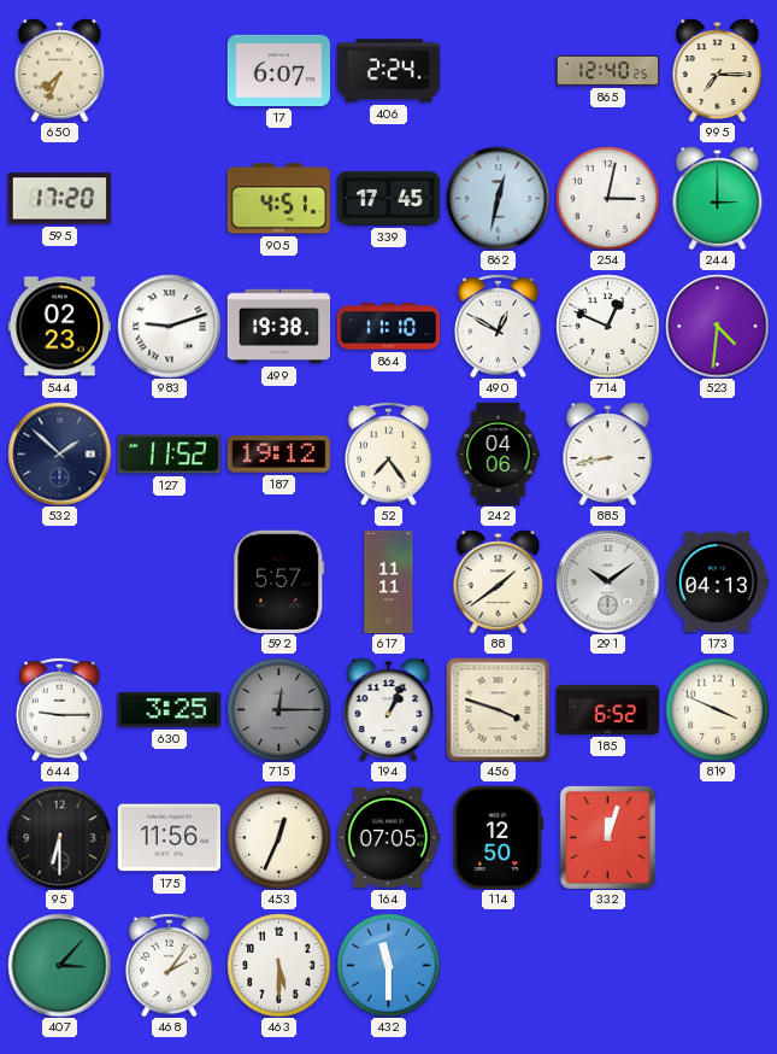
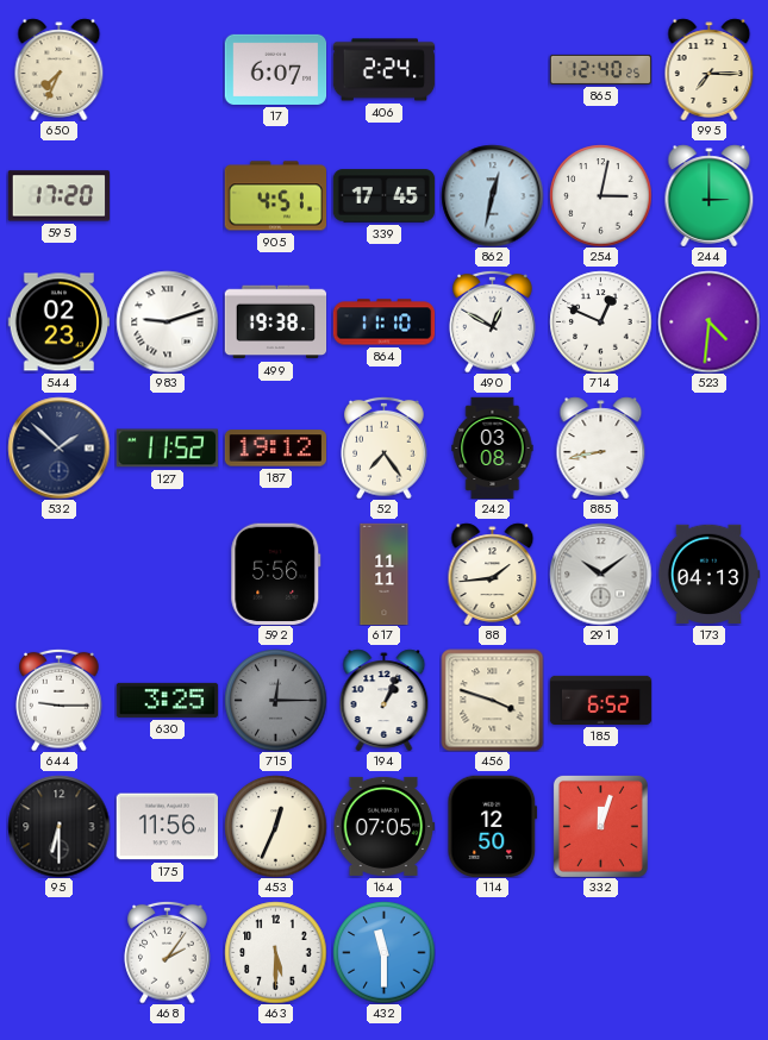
242: 04:06 -> 03:08
592: 5:57 -> 5:56
88: 1:39 -> 1:44
819: 3:49 -> none
407: 3:07 -> none
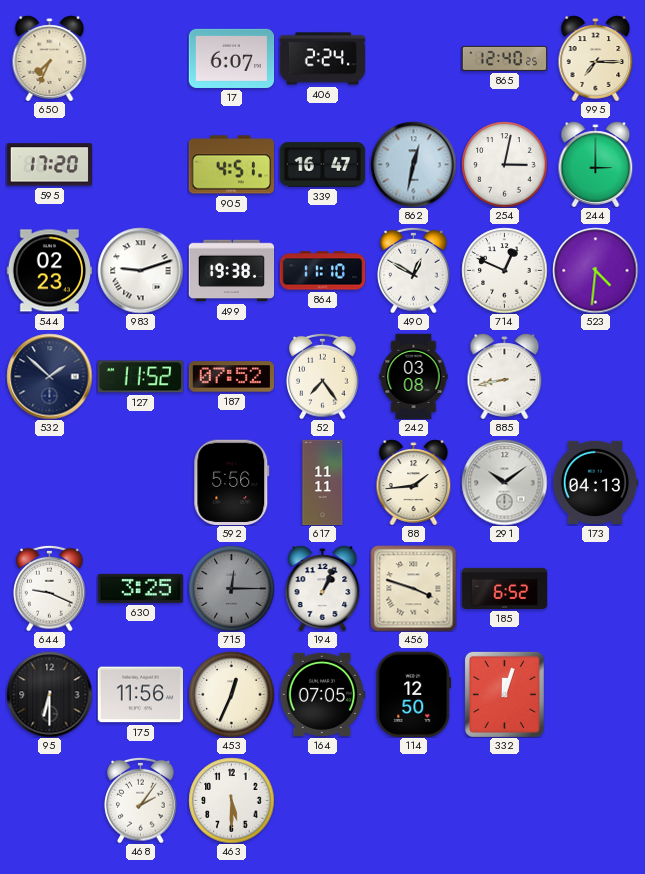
339: 17:45 -> 16:47
187: 19:12 -> 07:52
644: 9:15 -> 9:19
432: 11:30 -> none
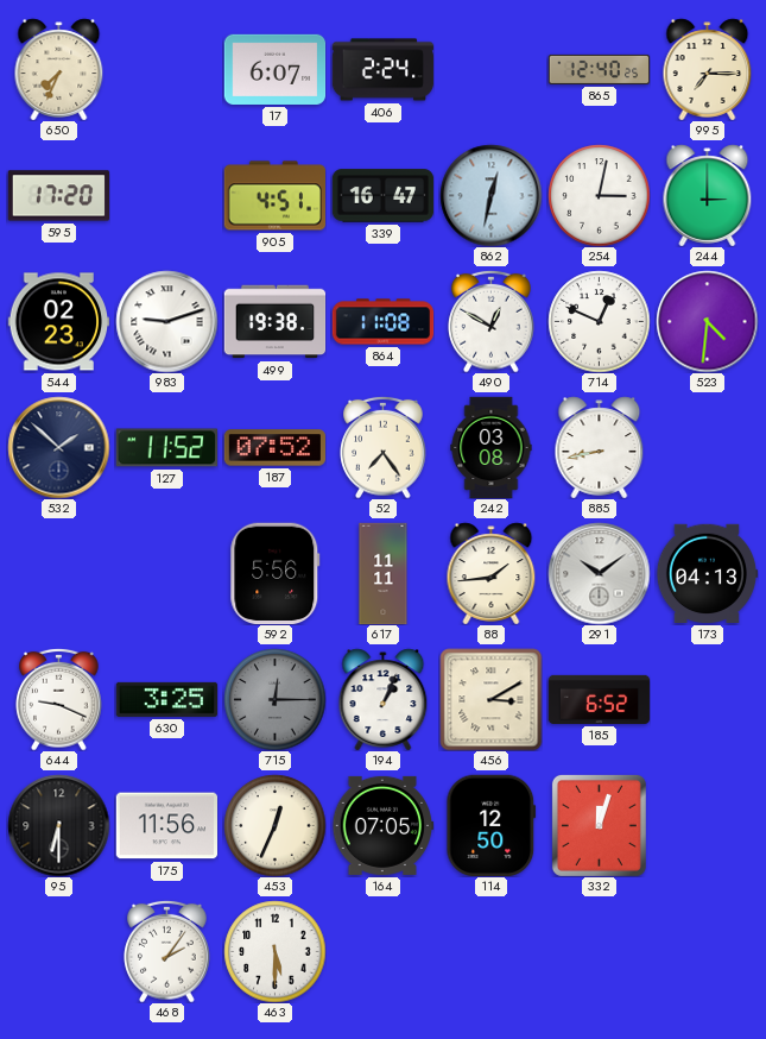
864: 11:10 -> 11:08
456: 3:48 -> 3:10
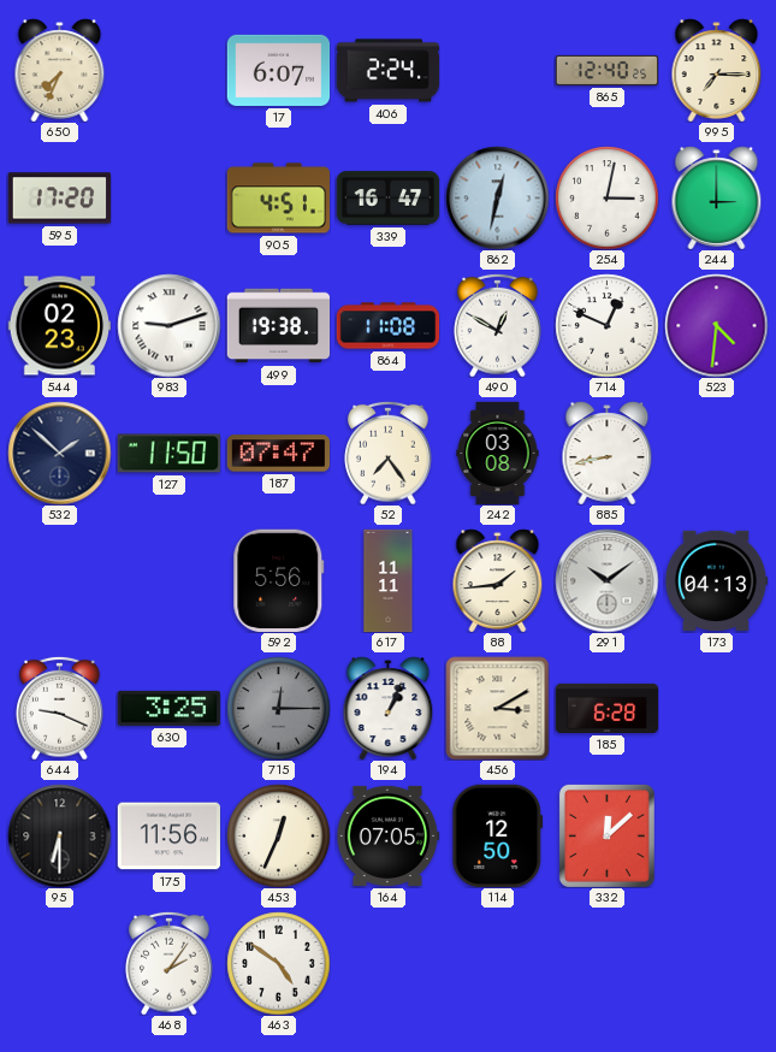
127: 11:52 -> 11:50
187: 07:52 -> 07:47
185: 6:52 -> 6:28
332: 12:03 -> 12:08
463: 5:30 -> 4:51
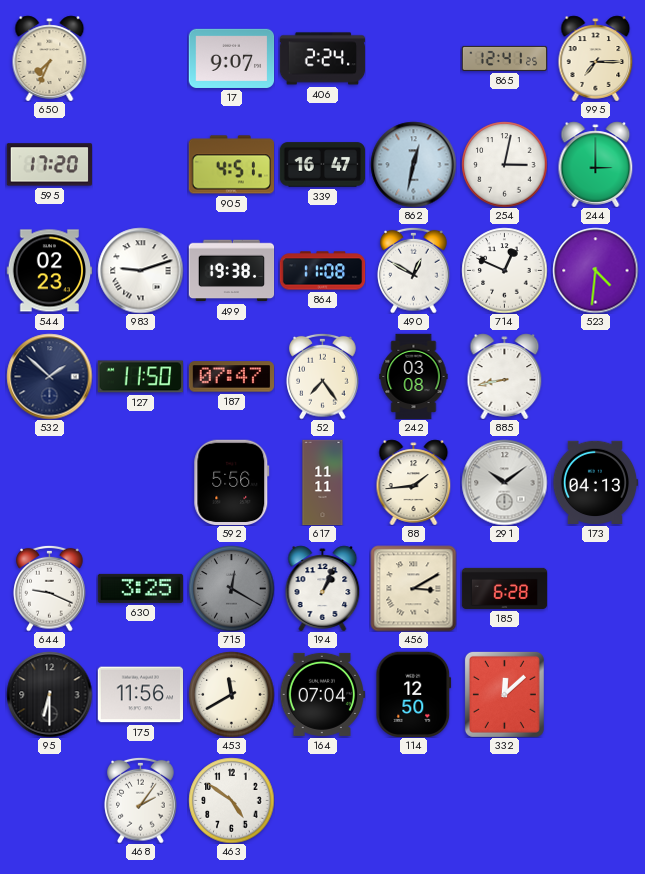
17: 6:07 -> 9:07
865: 12:40 -> 12:41
715: 12:15 -> 12:20
453: 12:34 -> 11:40
164: 07:05 -> 07:04
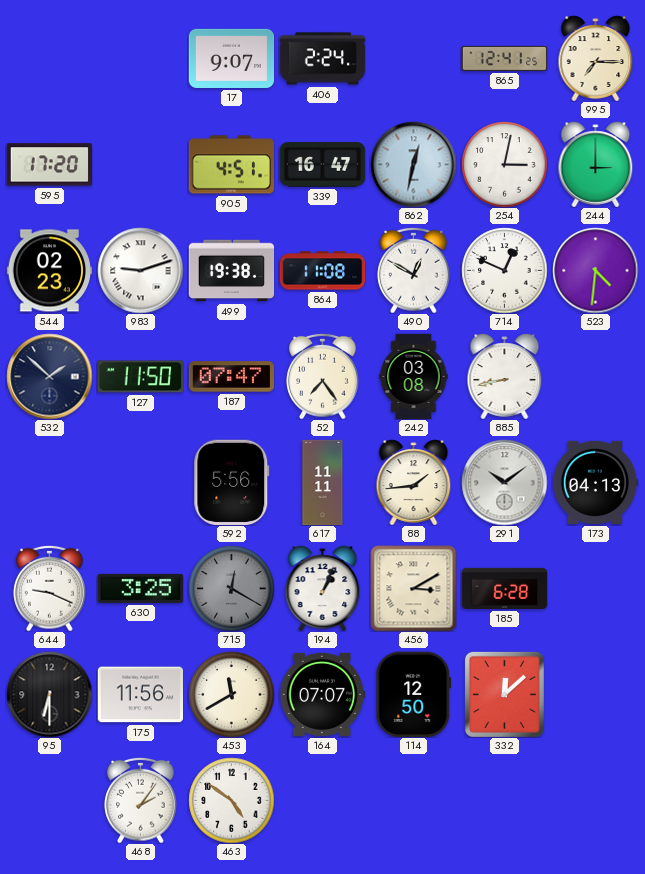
650: 7:34 -> none
164: 07:04 -> 07:07
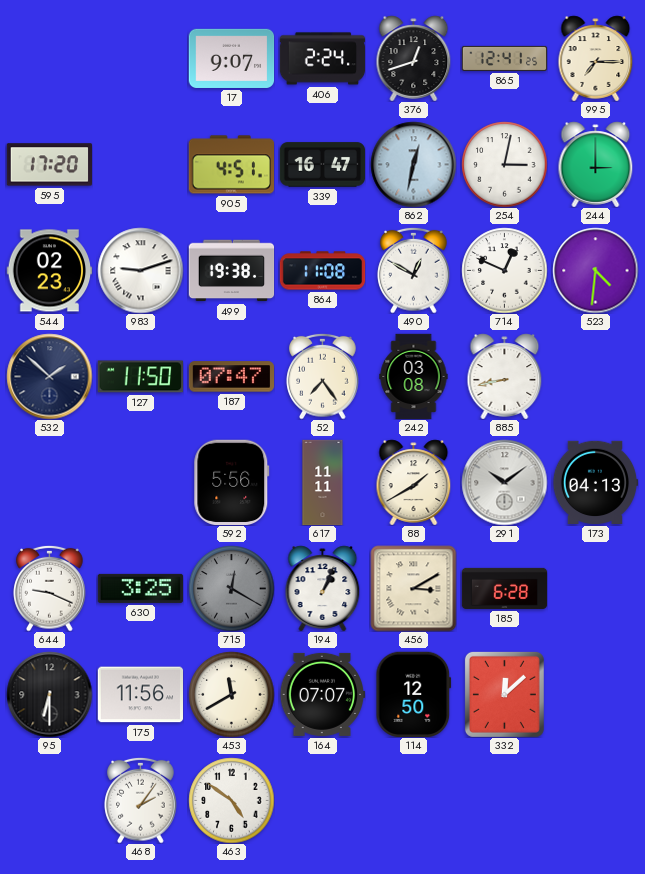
376: none -> 12:42
88: 1:44 -> 1:40
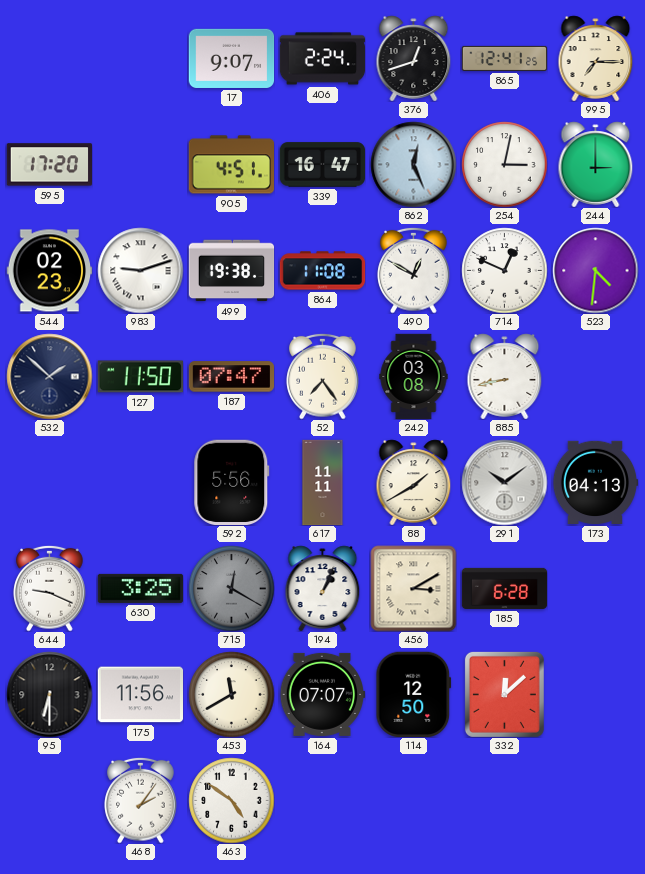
862: 12:32 -> 12:26
